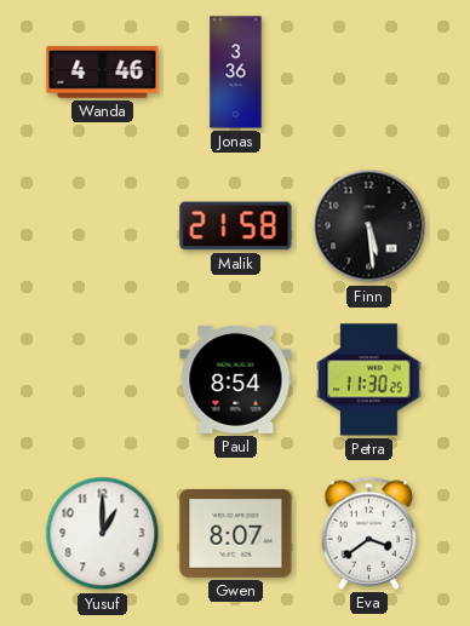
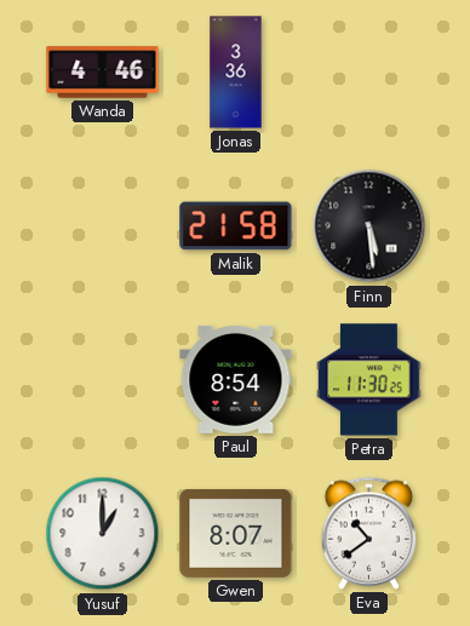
Eva: 3:39 -> 10:39
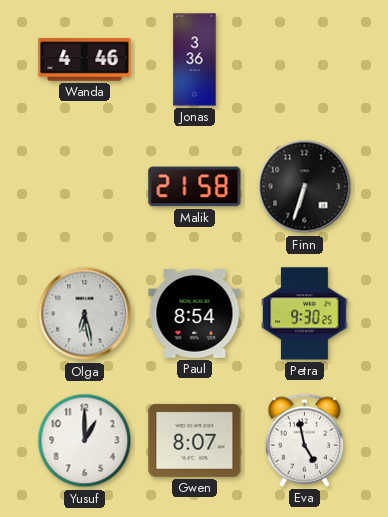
Finn: 5:29 -> 6:33
Olga: none -> 6:28
Petra: 11:30 -> 9:30
Eva: 10:39 -> 4:58
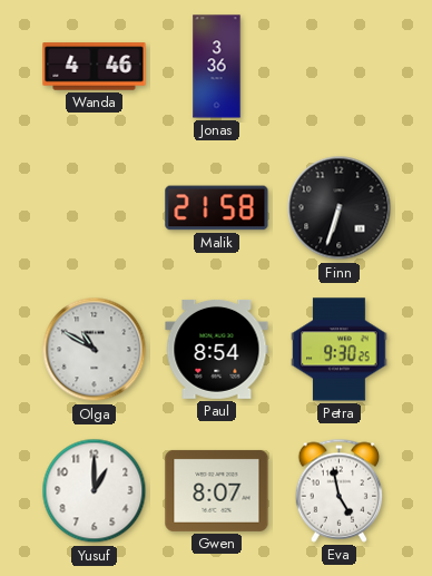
Olga: 6:28 -> 10:50
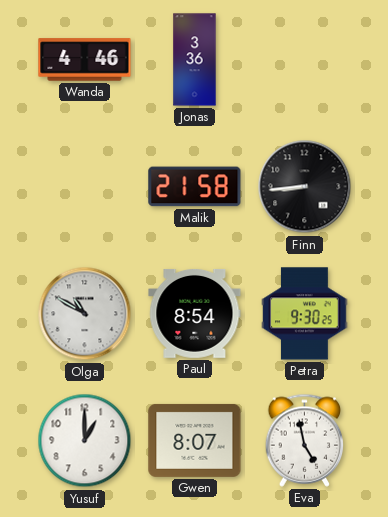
Finn: 6:33 -> 8:44
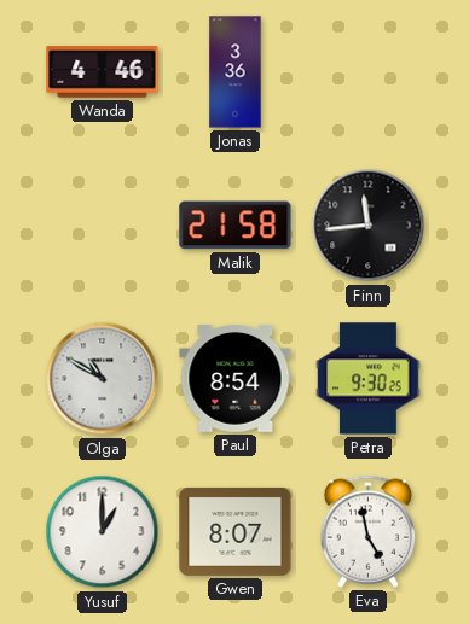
Finn: 8:44 -> 11:44
